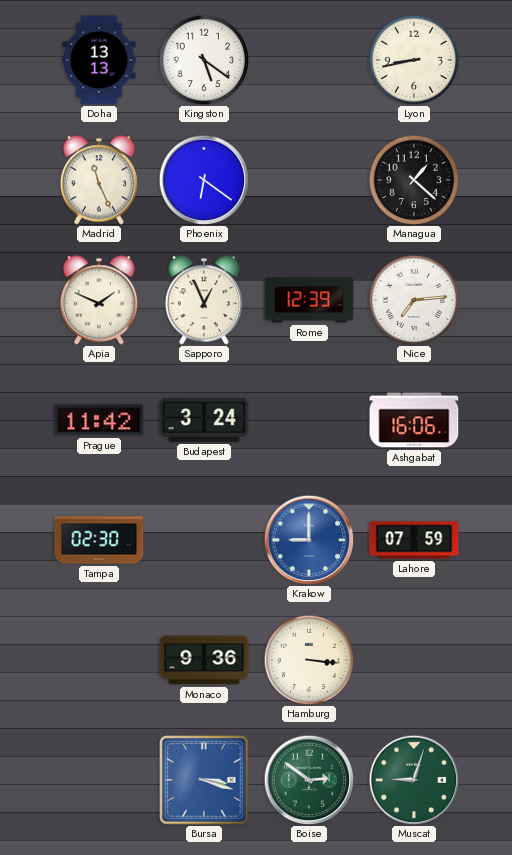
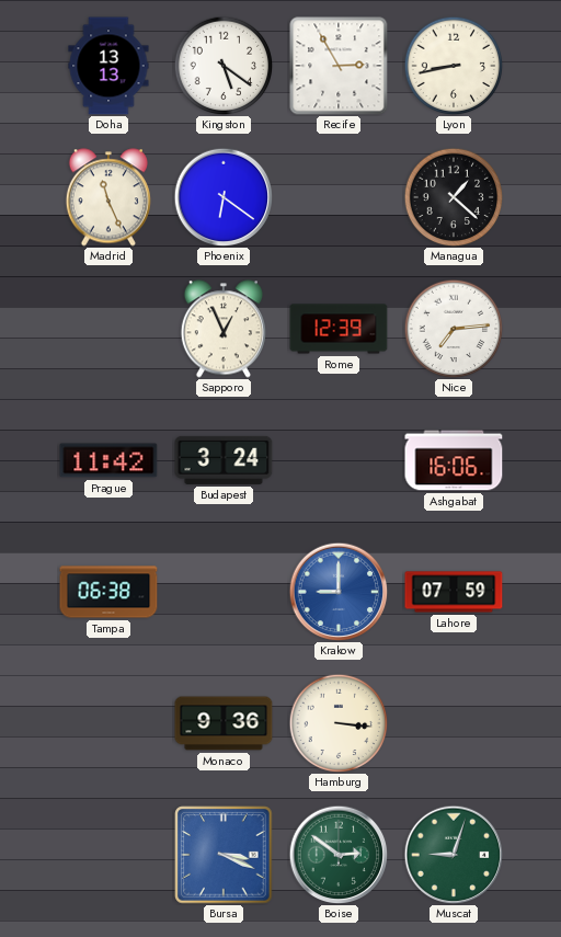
Recife: none -> 2:55
Apia: 1:49 -> none
Tampa: 02:30 -> 06:38
Bursa: 3:18 -> 3:19
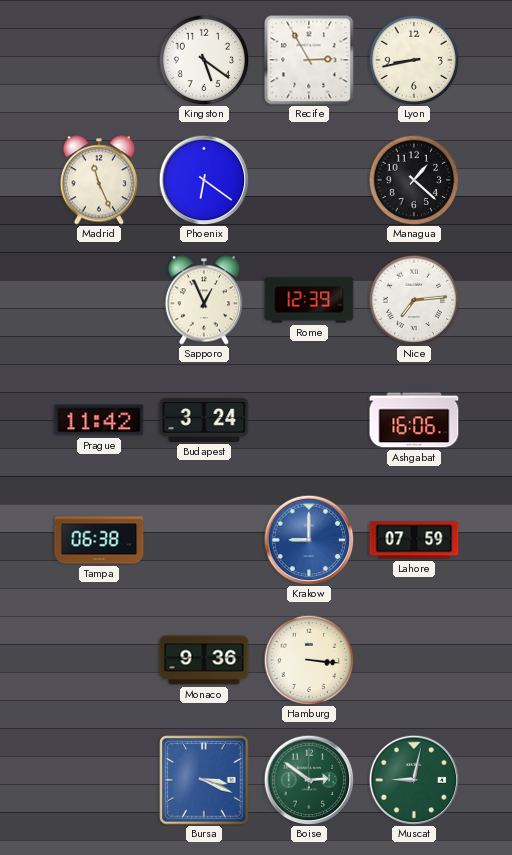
Doha: 13:13 -> none
Muscat: 9:03 -> 9:02
